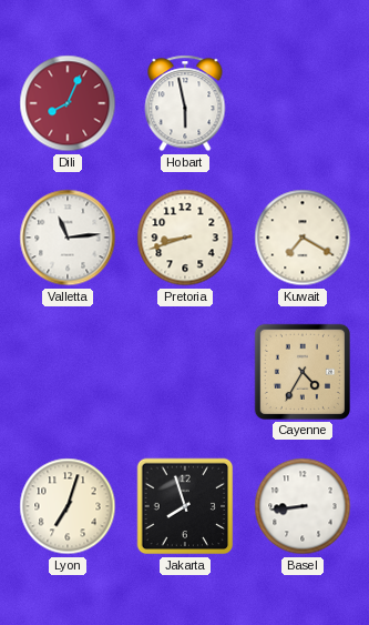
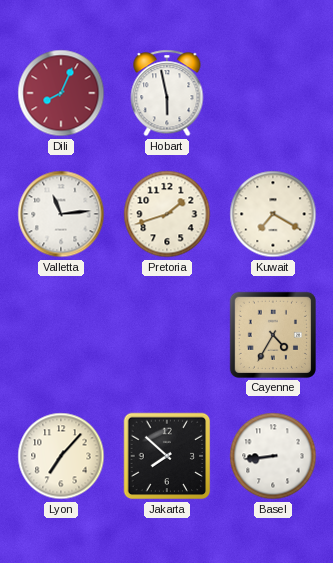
Pretoria: 8:42 -> 1:42
Lyon: 7:03 -> 7:07
Jakarta: 7:57 -> 7:52
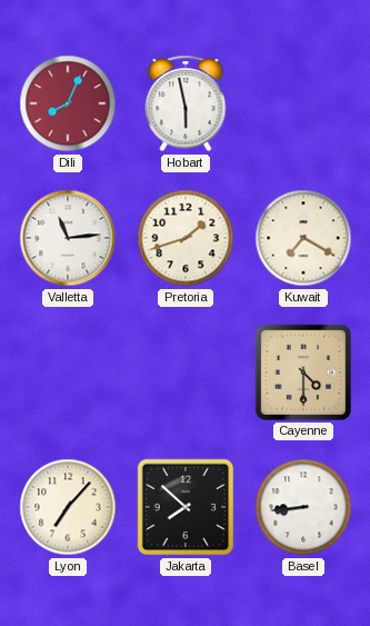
Cayenne: 4:35 -> 4:30
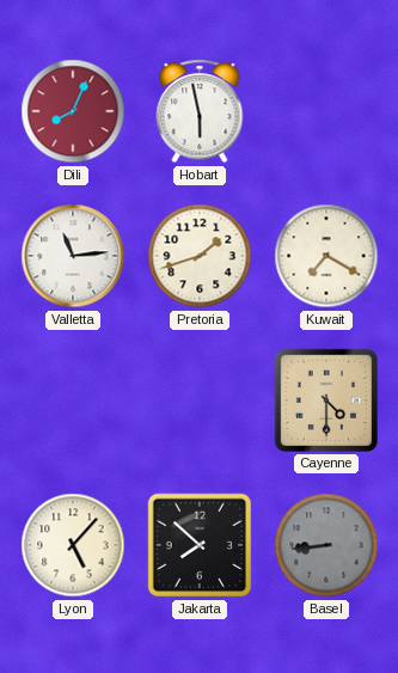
Lyon: 7:07 -> 5:07
Basel dial: white -> grey
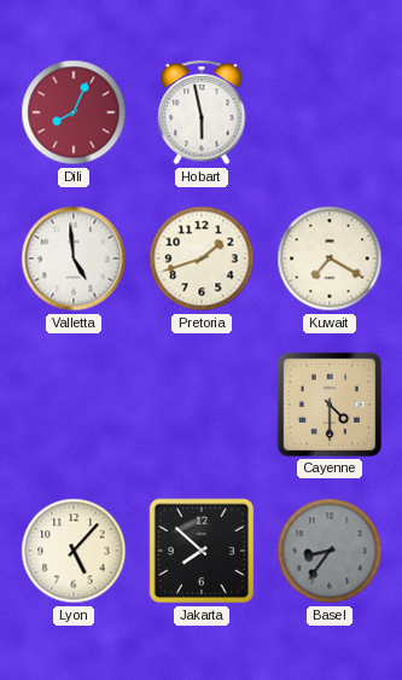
Valletta: 11:14 -> 4:59
Basel: 8:44 -> 8:36
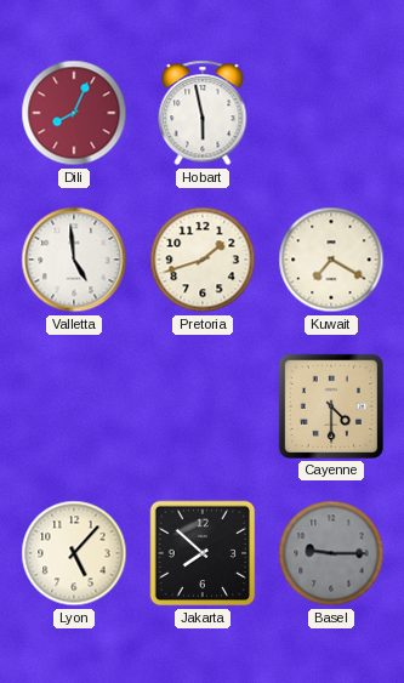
Basel: 8:36 -> 9:15
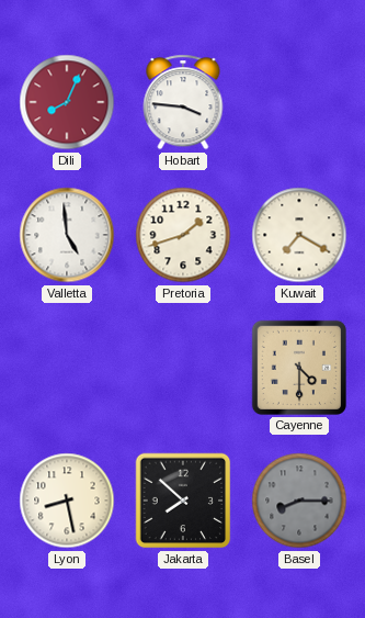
Hobart: 5:58 -> 3:46
Lyon: 5:07 -> 8:28
Basel: 9:15 -> 8:15
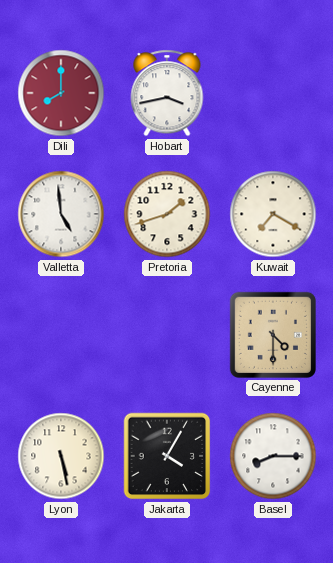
Dili: 8:04 -> 8:00
Hobart: 3:46 -> 3:43
Lyon: 8:28 -> 5:28
Jakarta: 7:52 -> 4:05
Basel dial: grey -> white
